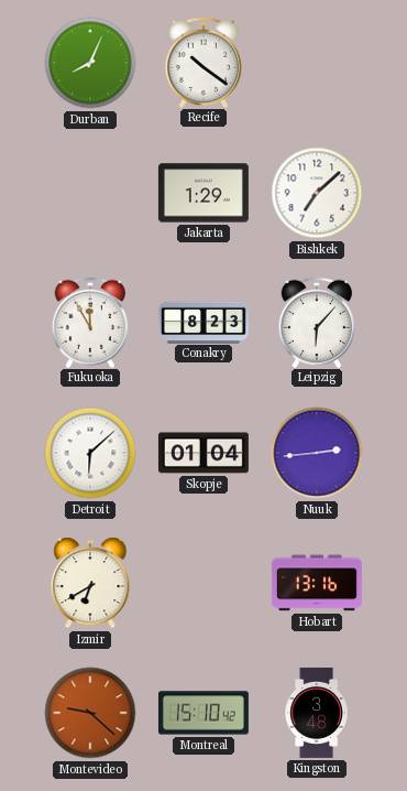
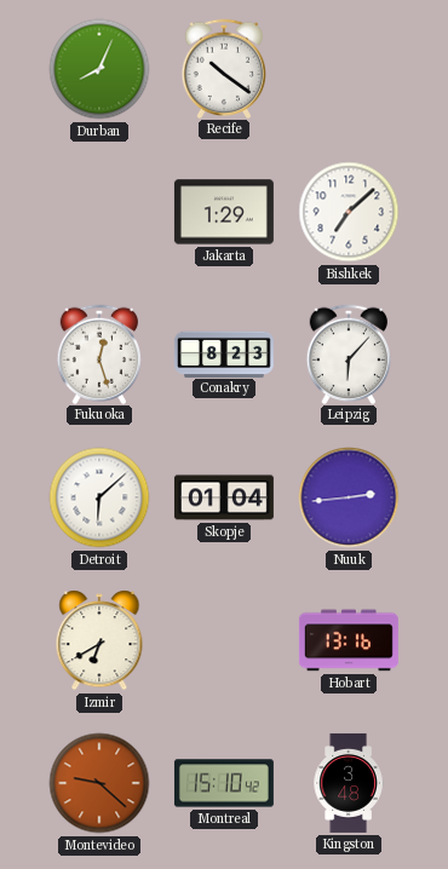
Fukuoka: 11:55 -> 12:27
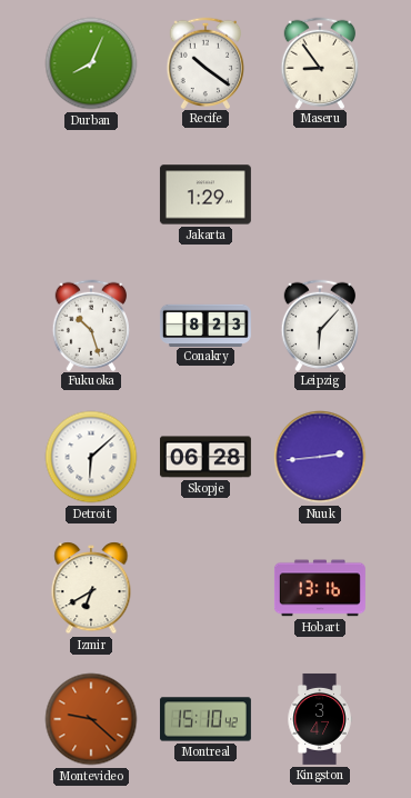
Maseru: none -> 8:54
Bishkek: 7:08 -> none
Fukuoka: 12:27 -> 10:27
Skopje: 01:04 -> 06:28
Kingston: 3:48 -> 3:47
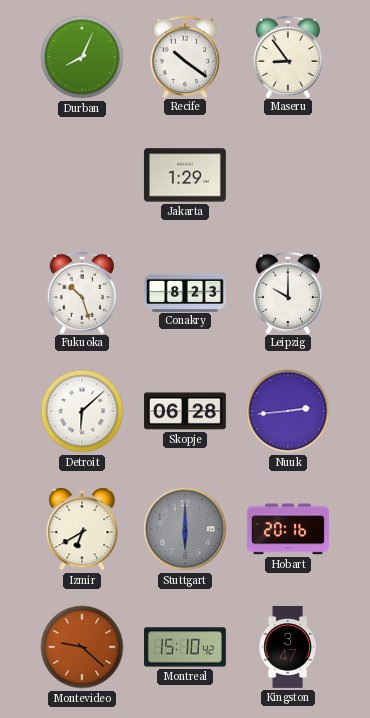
Leipzig: 6:07 -> 10:00
Stuttgart: none -> 6:00
Hobart: 13:16 -> 20:16
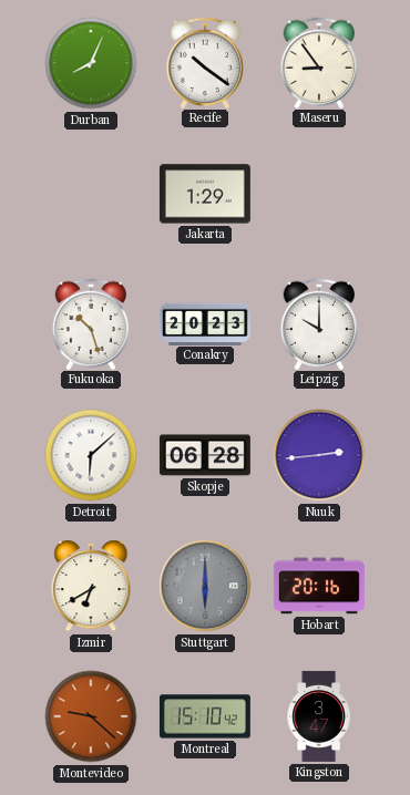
Conakry: 8:23 -> 20:23
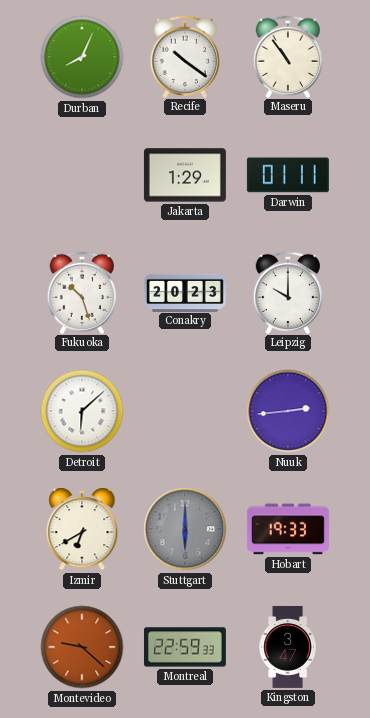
Maseru: 8:54 -> 10:54
Darwin: none -> 01:11
Skopje: 06:28 -> none
Hobart: 20:16 -> 19:33
Montreal: 15:10 -> 22:59
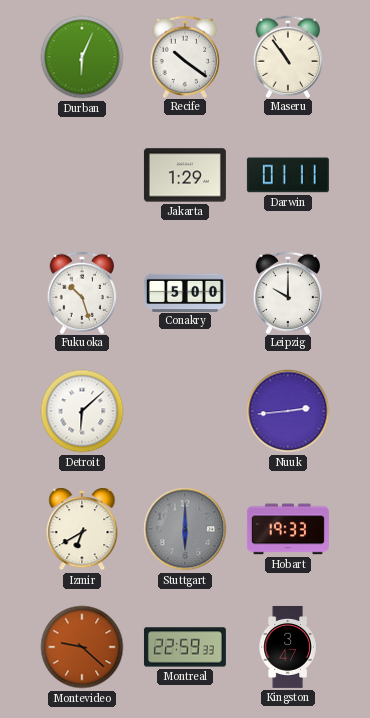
Durban: 8:04 -> 6:04
Conakry: 20:23 -> 5:00
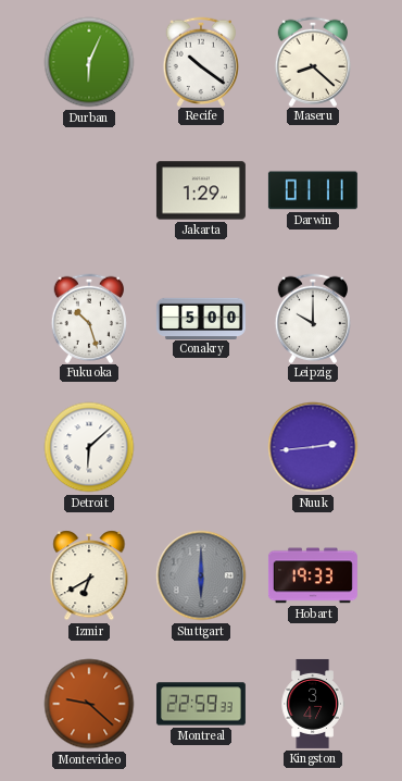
Maseru: 10:54 -> 8:22
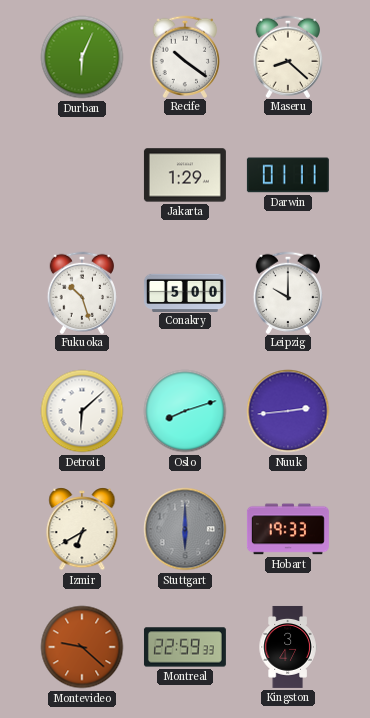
Oslo: none -> 8:12
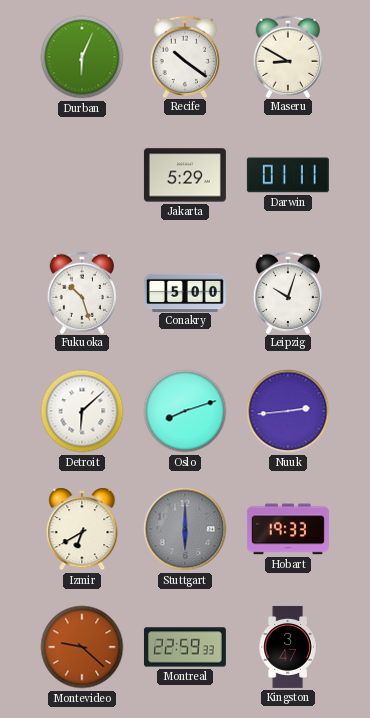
Maseru: 8:22 -> 8:50
Jakarta: 1:29 -> 5:29
Leipzig: 10:00 -> 10:03
